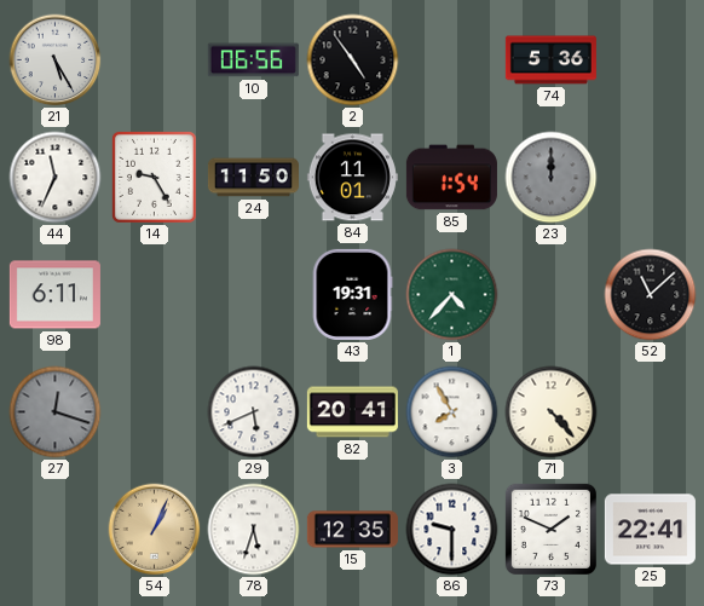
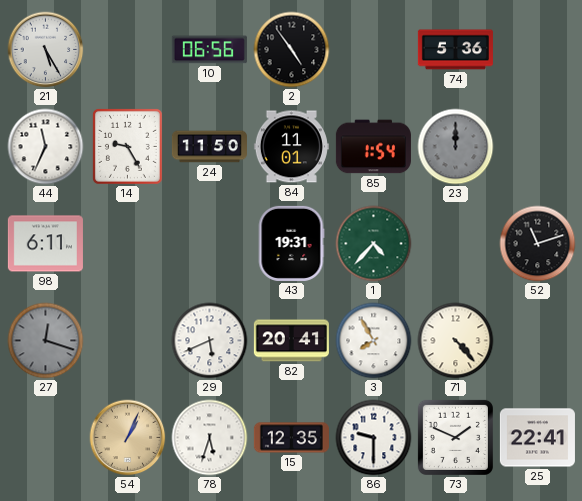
52: 11:08 -> 11:12
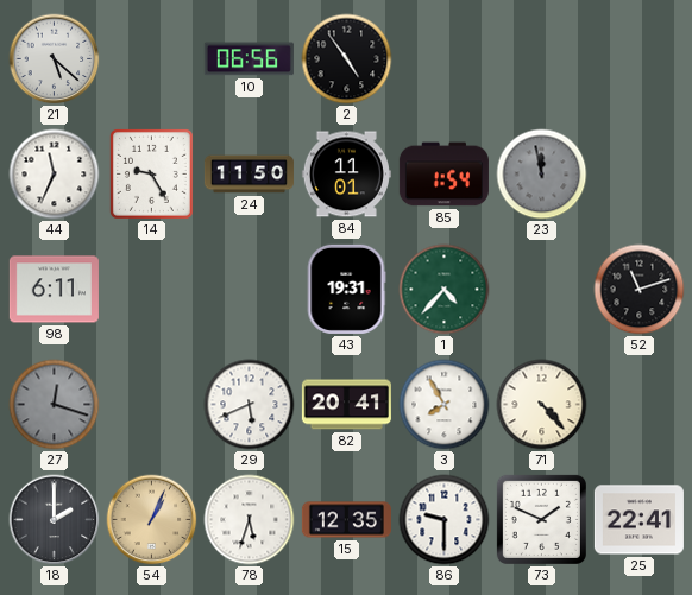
21: 5:25 -> 5:22
74: 5:36 -> none
23: 12:00 -> 11:58
18: none -> 2:00
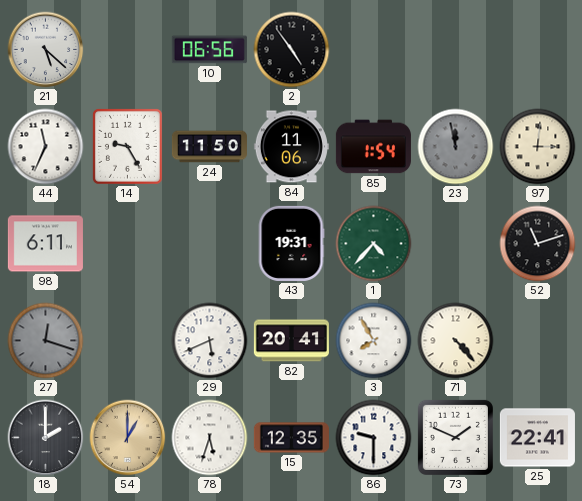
84: 11:01 -> 11:06
97: none -> 3:01
54: 1:04 -> 1:00
